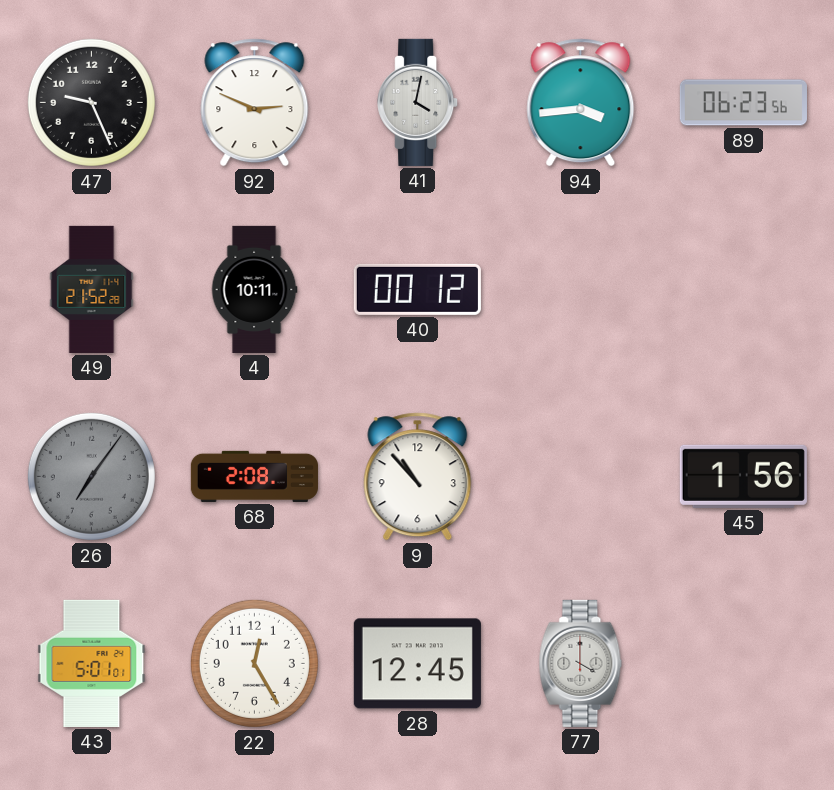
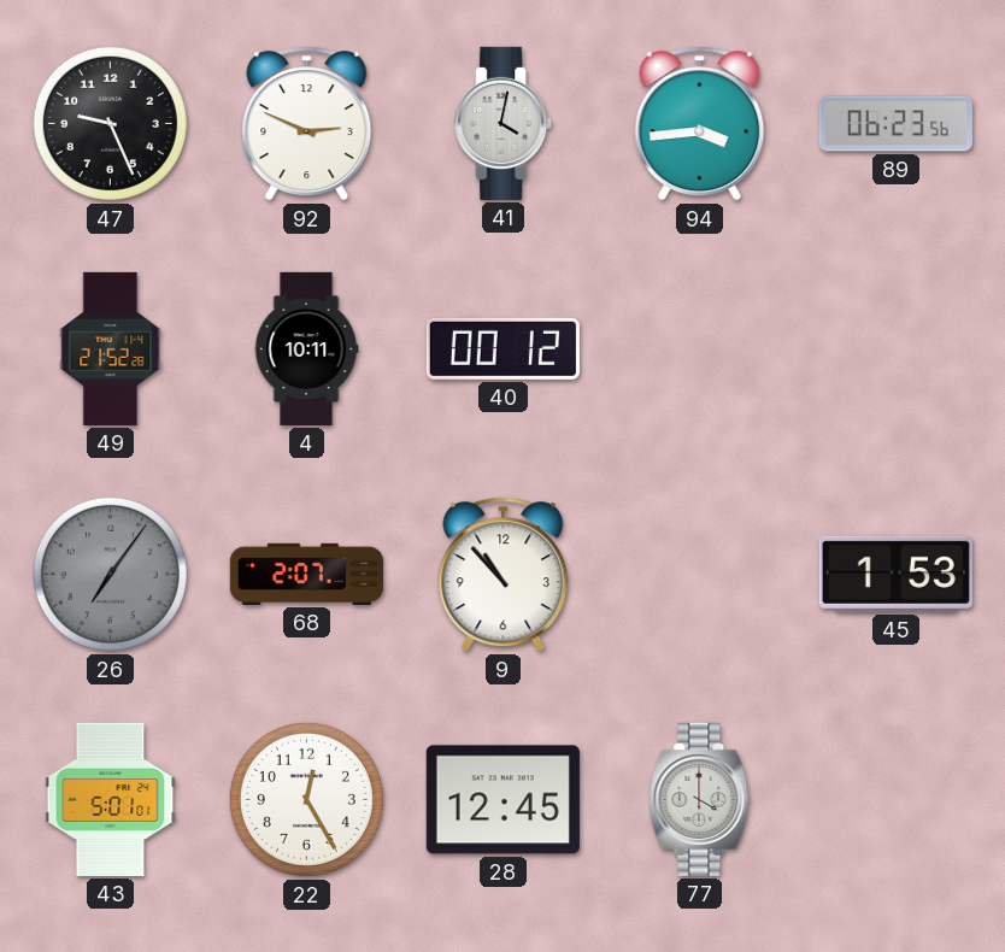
68: 2:08 -> 2:07
45: 1:56 -> 1:53
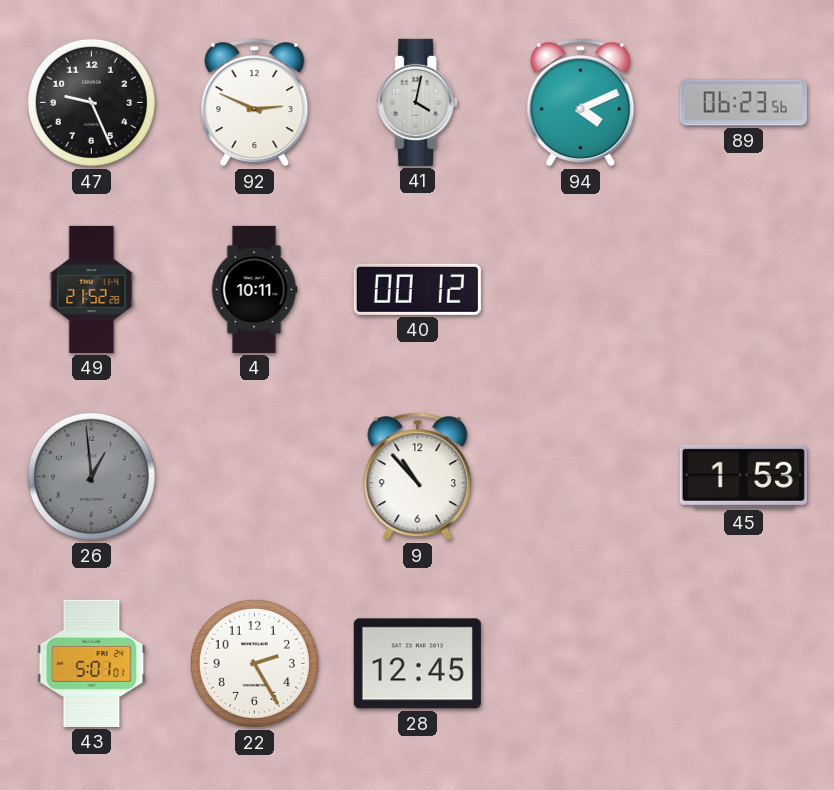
94: 3:44 -> 4:11
26: 7:06 -> 12:59
68: 2:07 -> none
22: 12:25 -> 2:25
77: 4:00 -> none
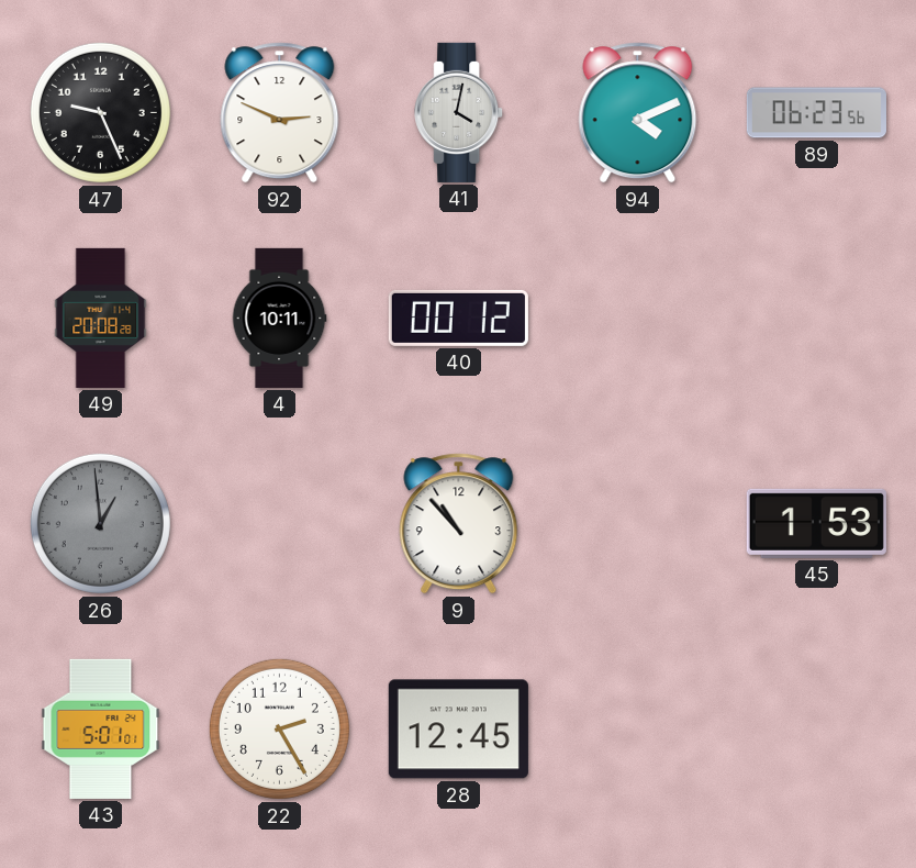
49: 21:52 -> 20:08
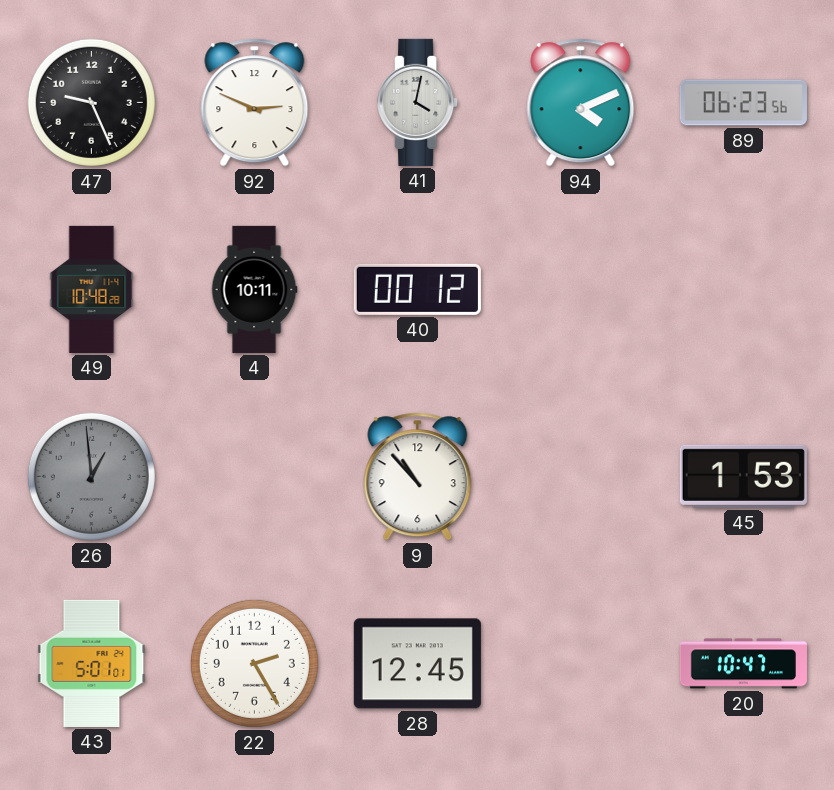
49: 20:08 -> 10:48
20: none -> 10:47
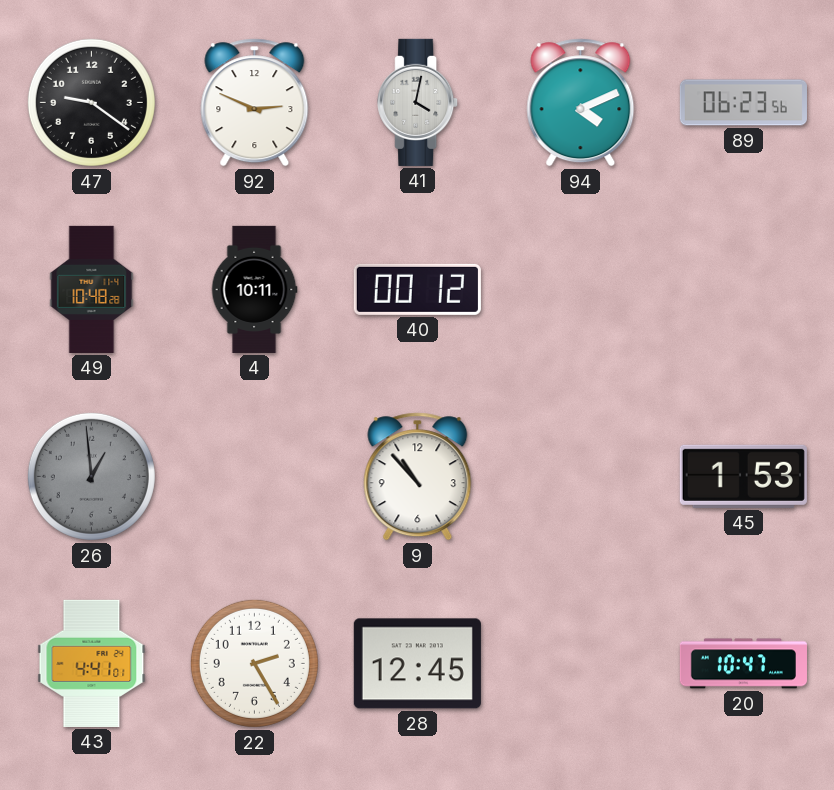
47: 9:26 -> 9:21
43: 5:01 -> 4:41
